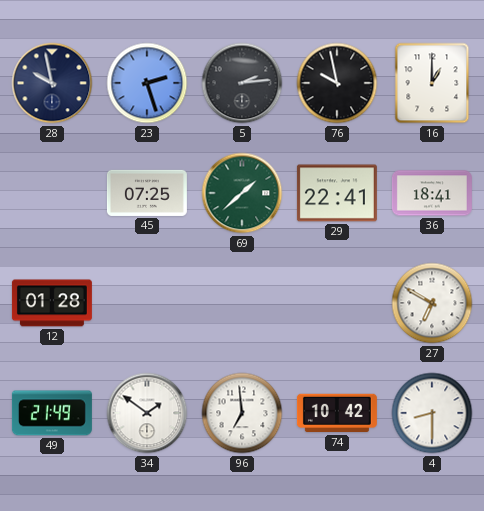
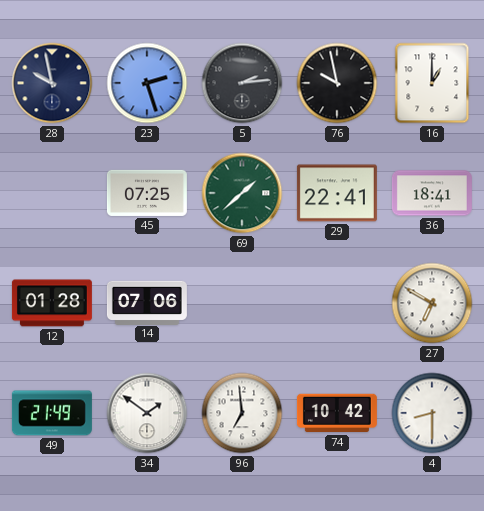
14: none -> 07:06
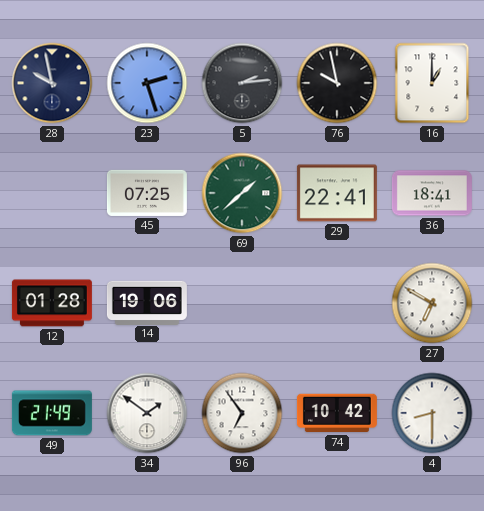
14: 07:06 -> 19:06
96: 6:59 -> 6:54
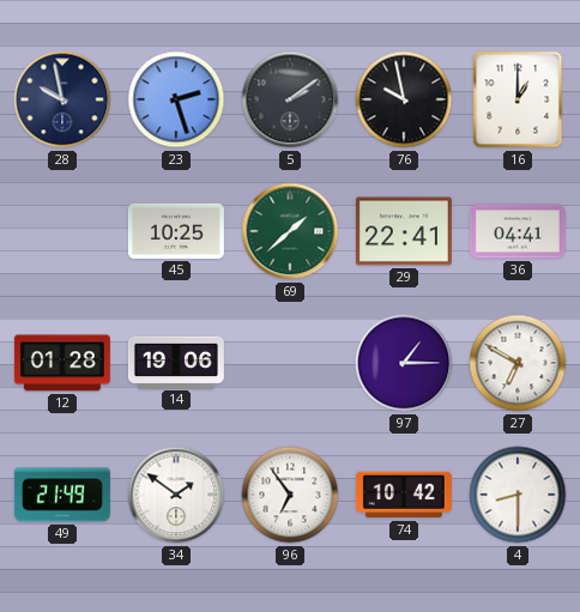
5: 2:14 -> 2:09
45: 07:25 -> 10:25
36: 18:41 -> 04:41
97: none -> 1:15
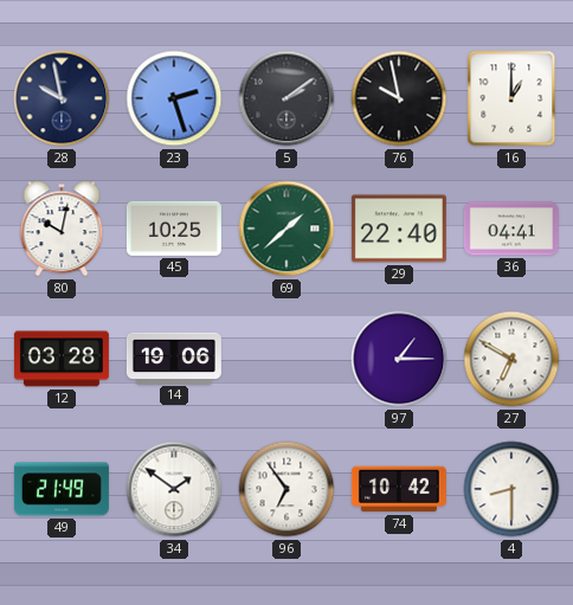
80: none -> 10:02
29: 22:41 -> 22:40
12: 01:28 -> 03:28
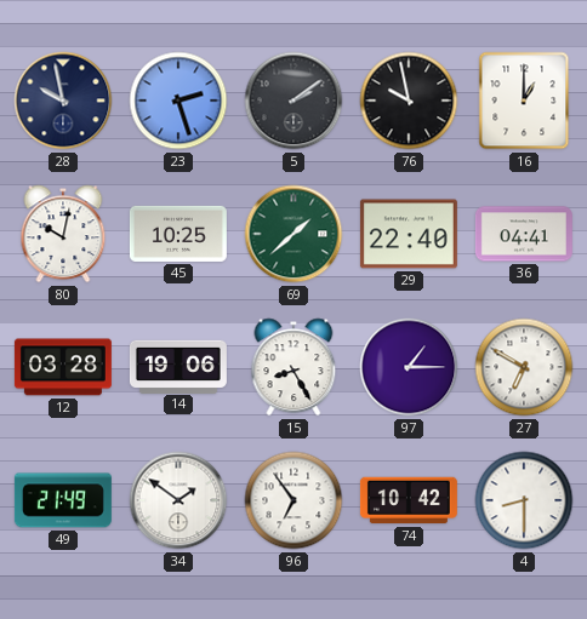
15: none -> 8:25
